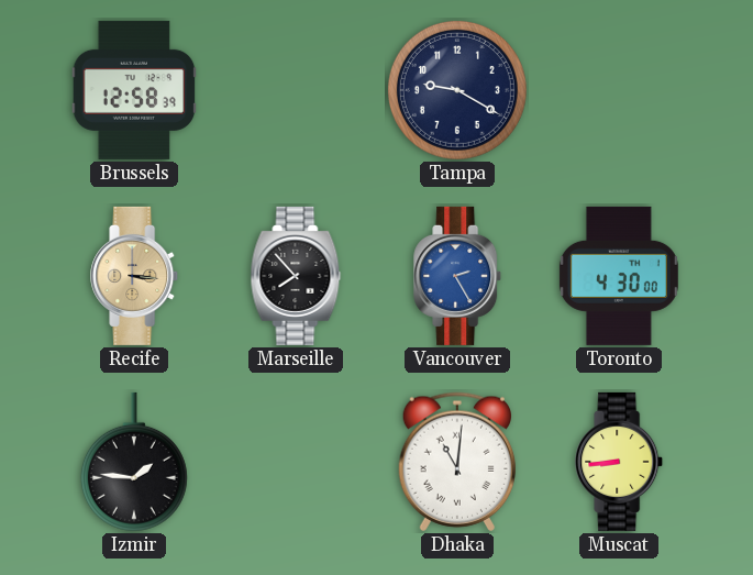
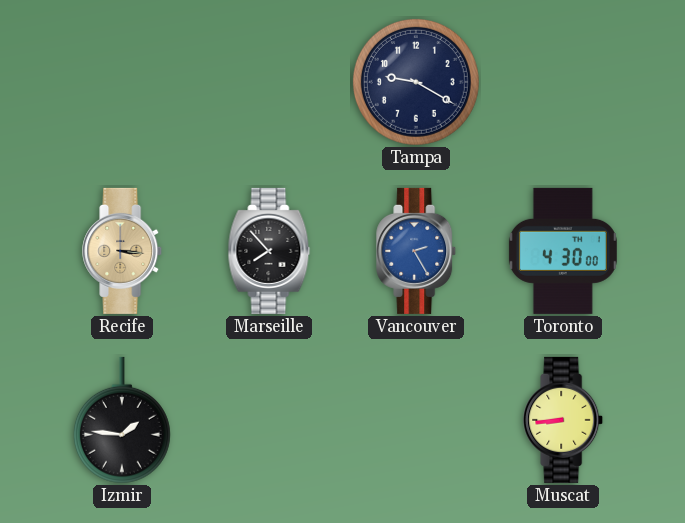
Brussels: 12:58 -> none
Dhaka: 11:01 -> none
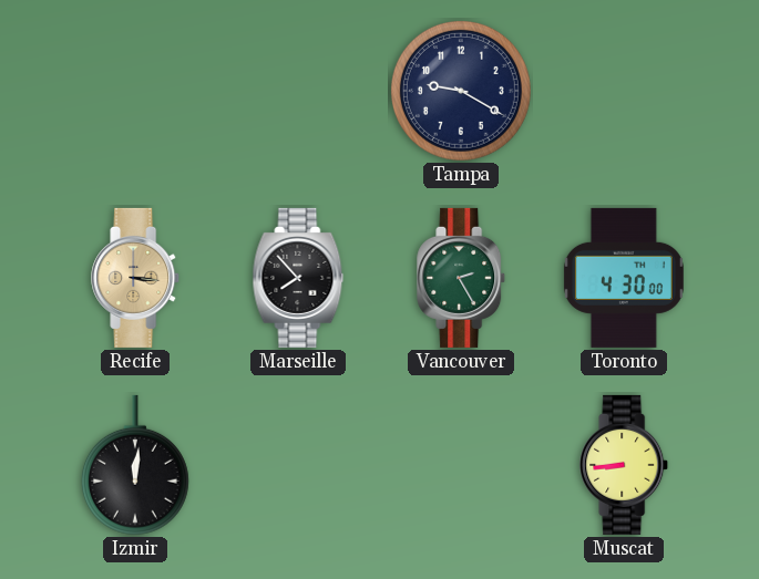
Vancouver dial: blue -> green
Izmir: 1:46 -> 12:01
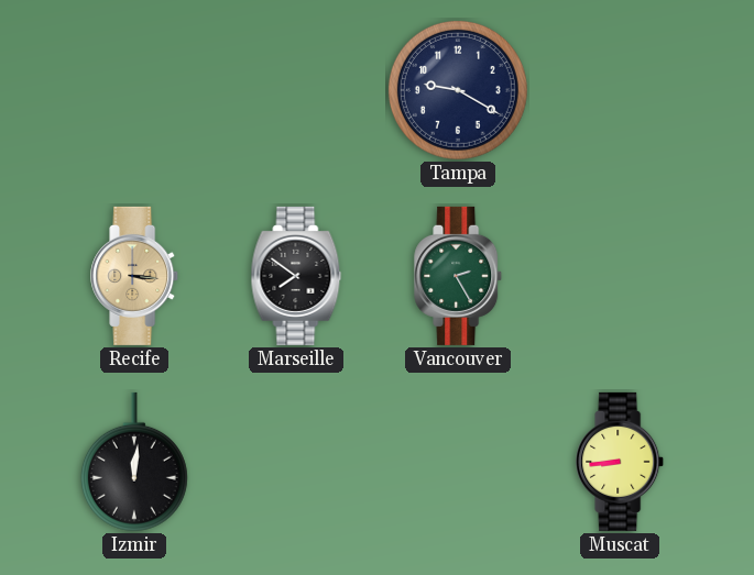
Marseille: 7:53 -> 7:51
Toronto: 4:30 -> none
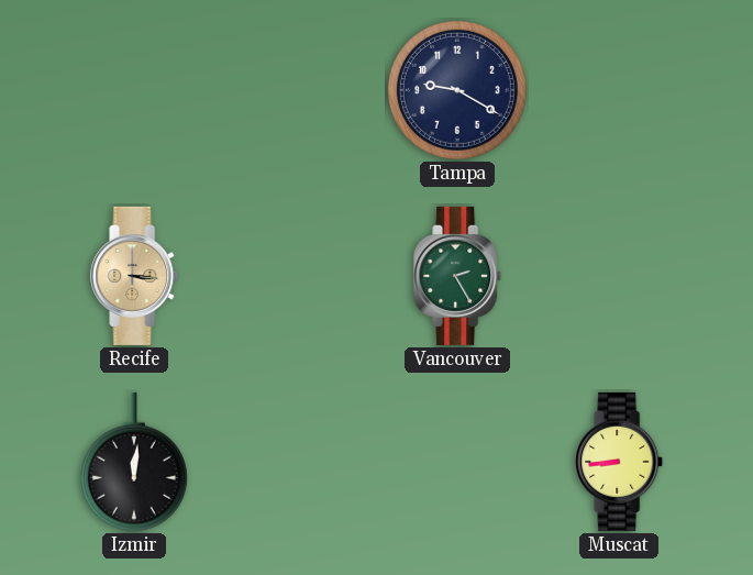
Marseille: 7:51 -> none
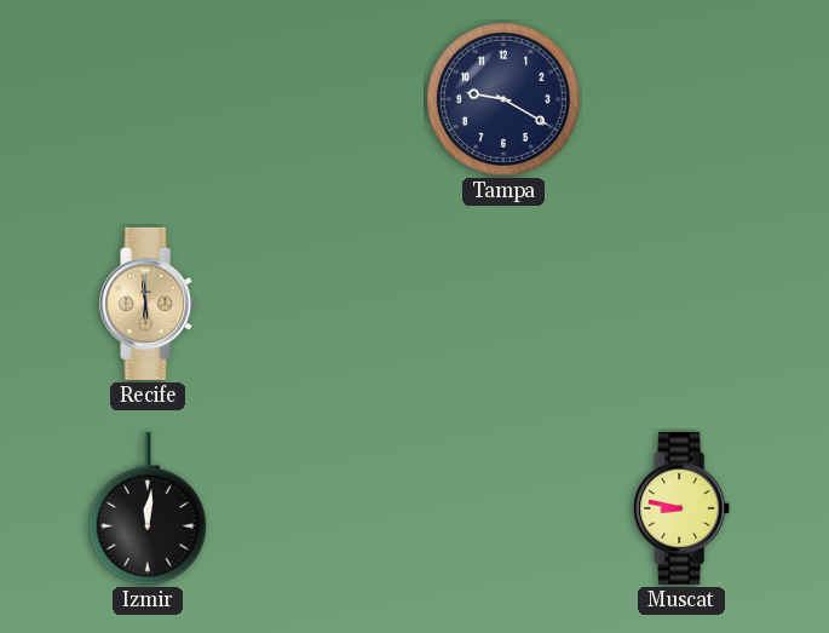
Recife: 3:16 -> 5:59
Vancouver: 2:25 -> none
Muscat: 8:44 -> 8:47
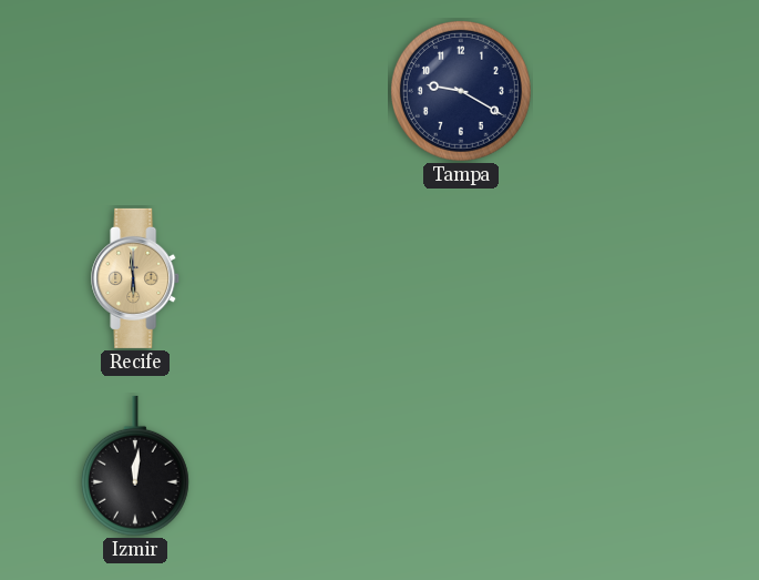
Muscat: 8:47 -> none
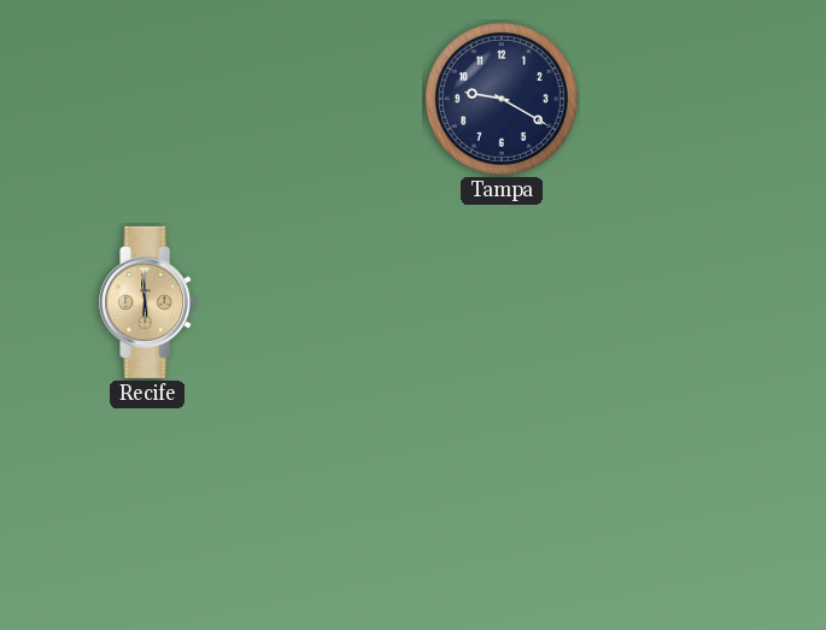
Izmir: 12:01 -> none
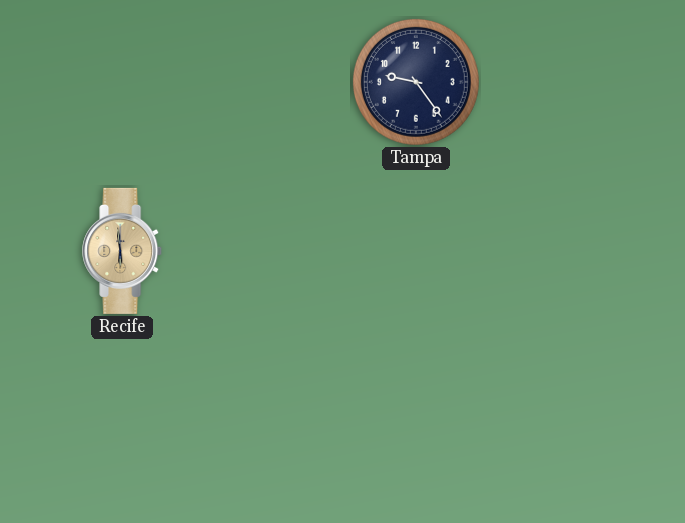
Tampa: 9:20 -> 9:24
